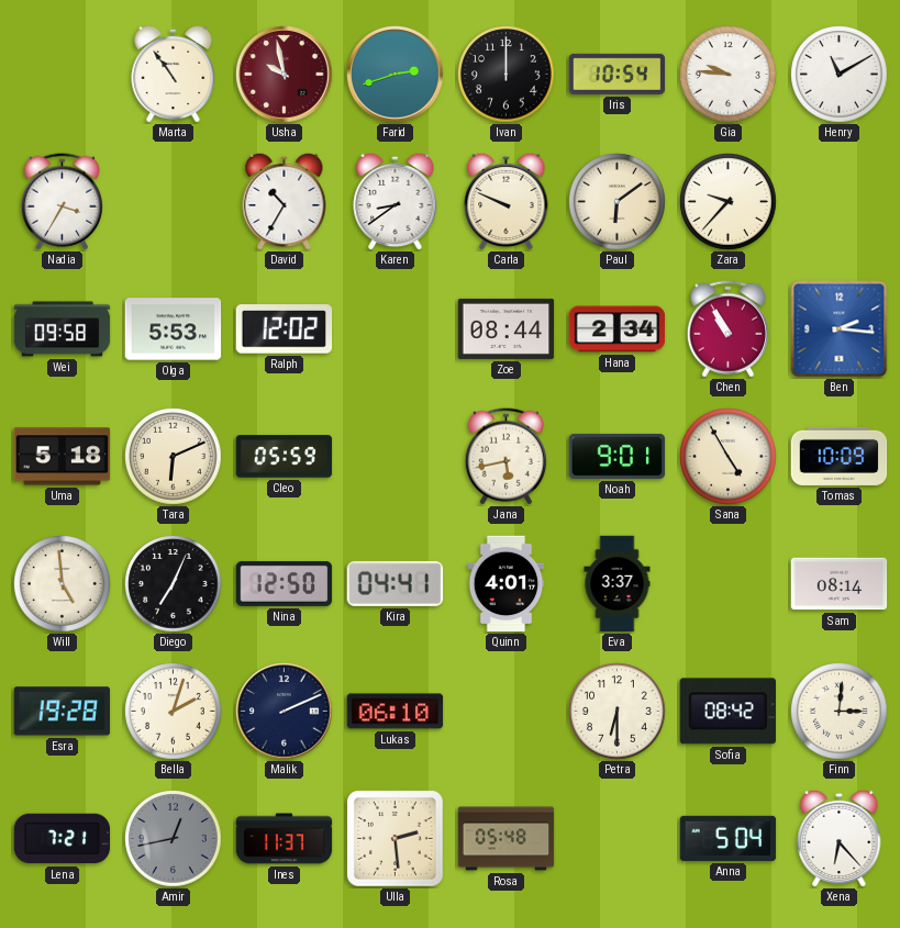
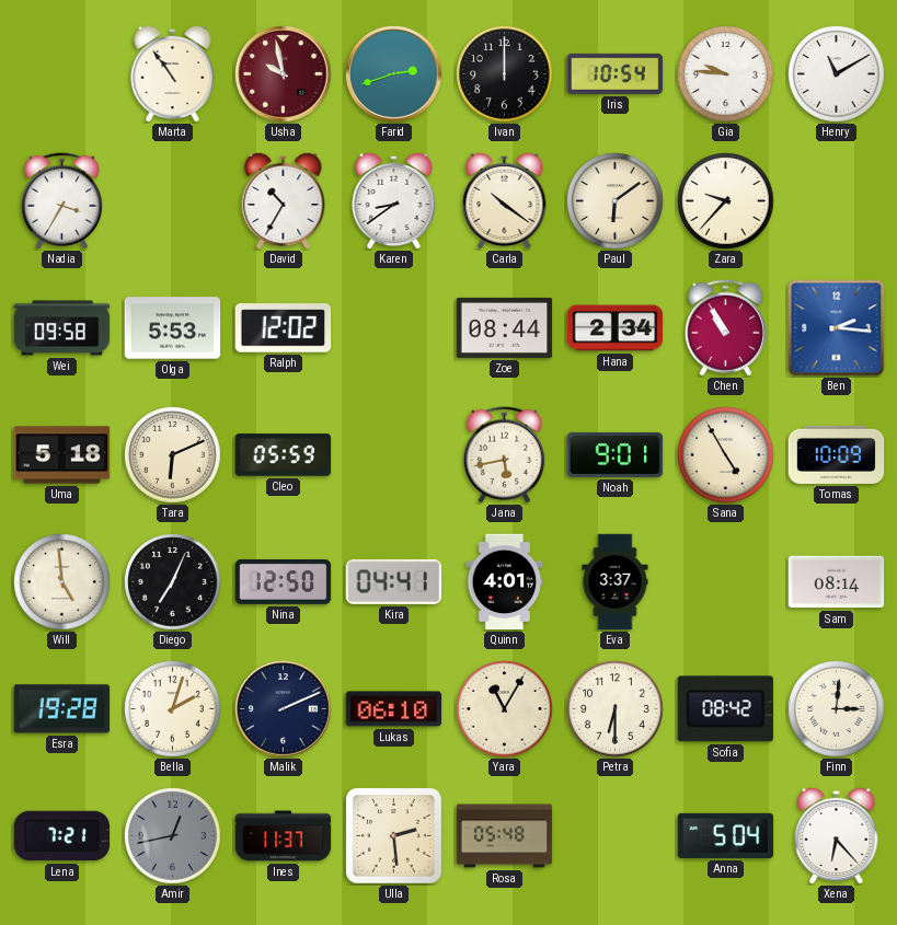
Carla: 9:49 -> 10:21
Yara: none -> 11:05
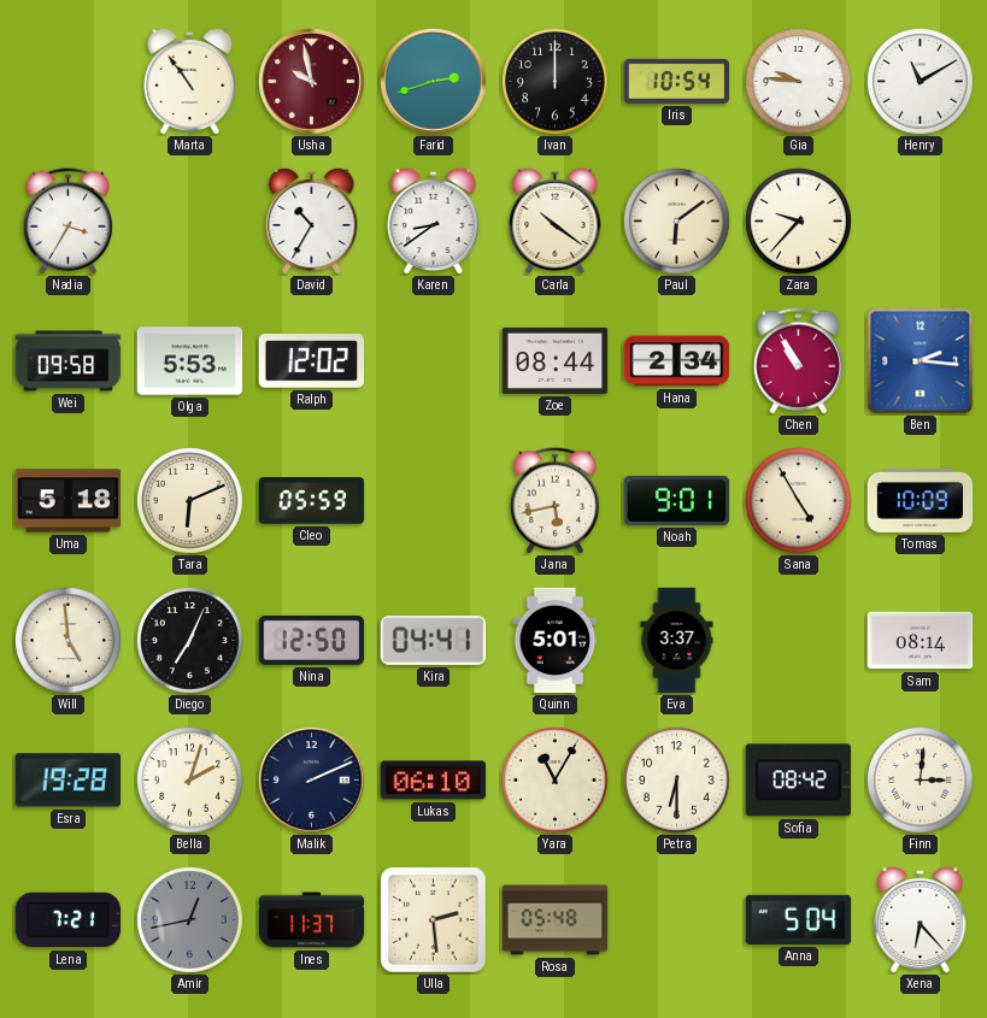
Quinn: 4:01 -> 5:01
